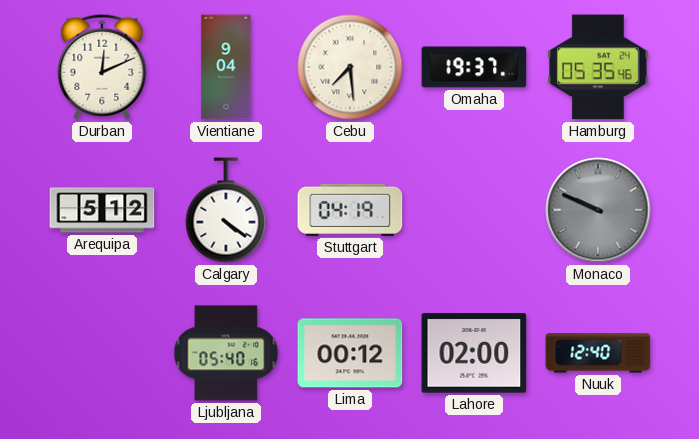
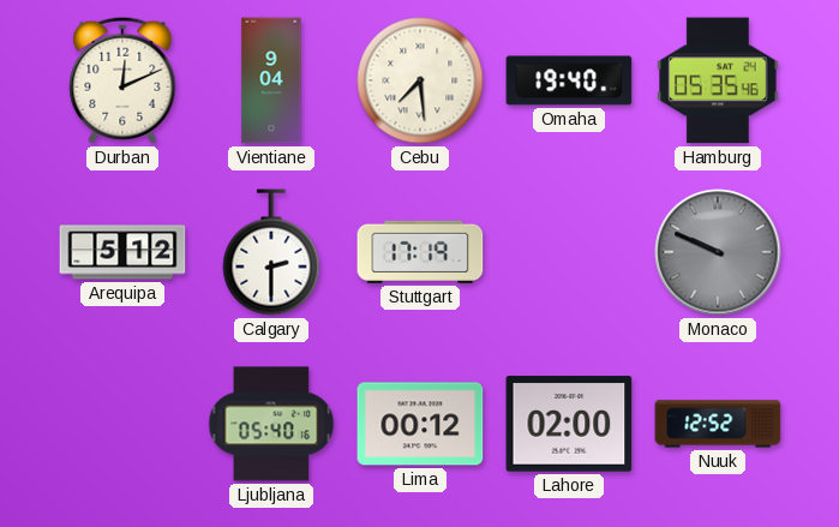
Omaha: 19:37 -> 19:40
Calgary: 4:21 -> 2:30
Stuttgart: 04:19 -> 17:19
Nuuk: 12:40 -> 12:52
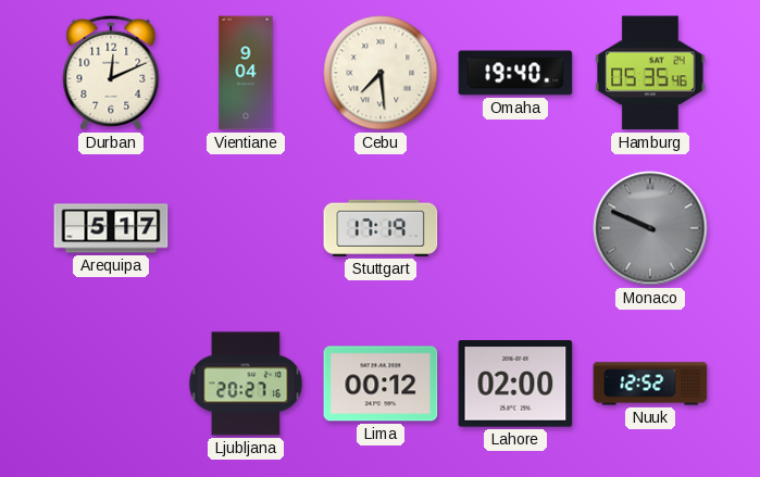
Arequipa: 5:12 -> 5:17
Calgary: 2:30 -> none
Ljubljana: 05:40 -> 20:27
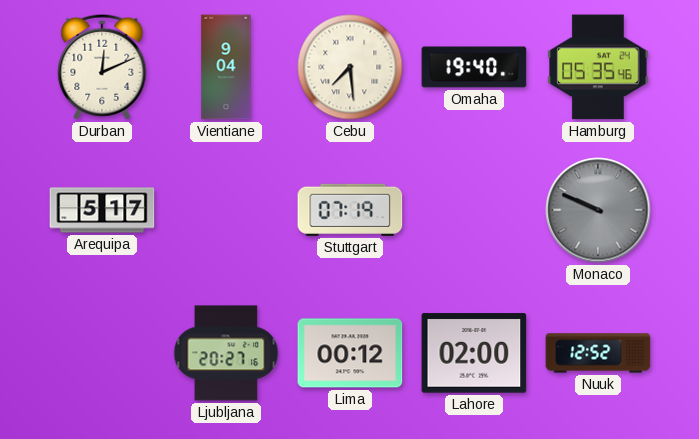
Stuttgart: 17:19 -> 07:19
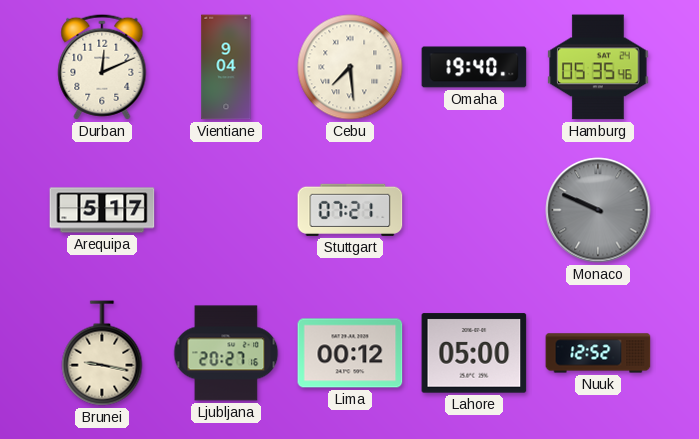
Stuttgart: 07:19 -> 07:21
Brunei: none -> 9:17
Lahore: 02:00 -> 05:00
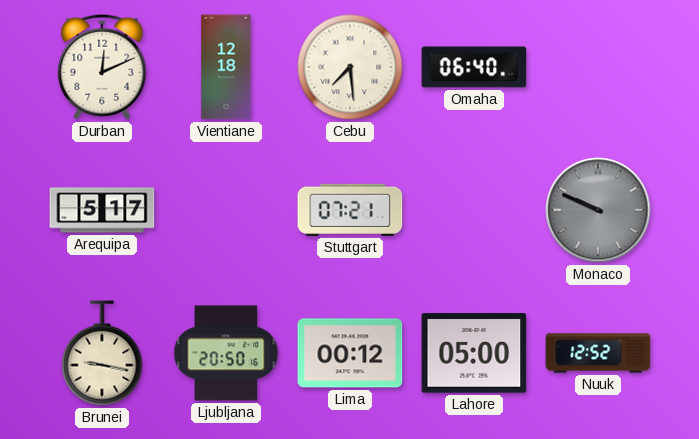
Vientiane: 9:04 -> 12:18
Omaha: 19:40 -> 06:40
Hamburg: 05:35 -> none
Ljubljana: 20:27 -> 20:50
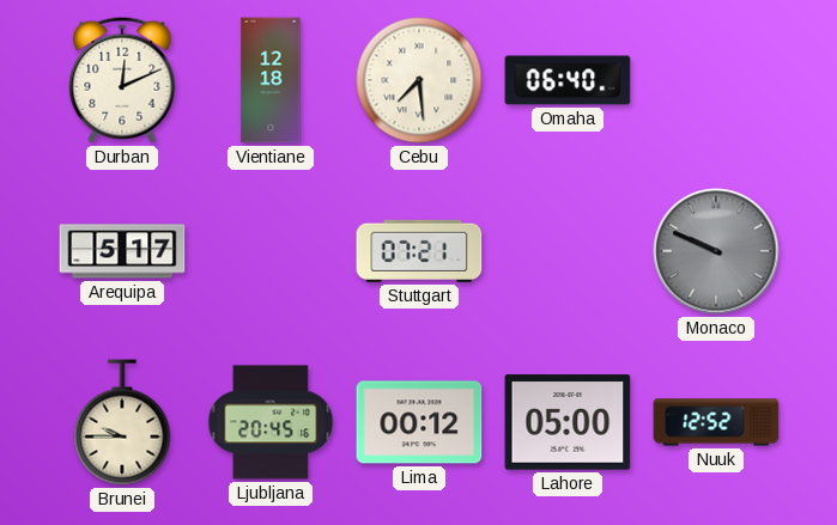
Brunei: 9:17 -> 9:45
Ljubljana: 20:50 -> 20:45
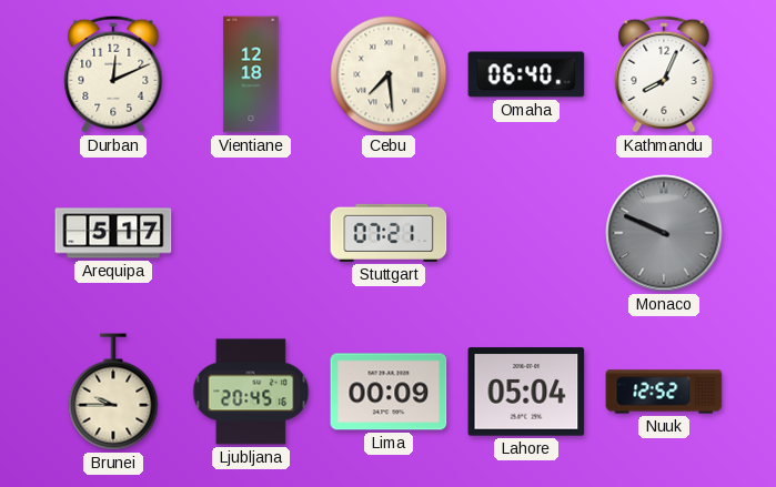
Kathmandu: none -> 8:04
Lima: 00:12 -> 00:09
Lahore: 05:00 -> 05:04
